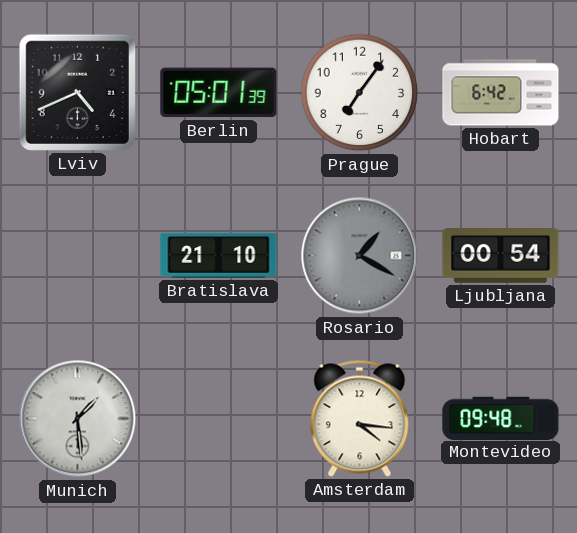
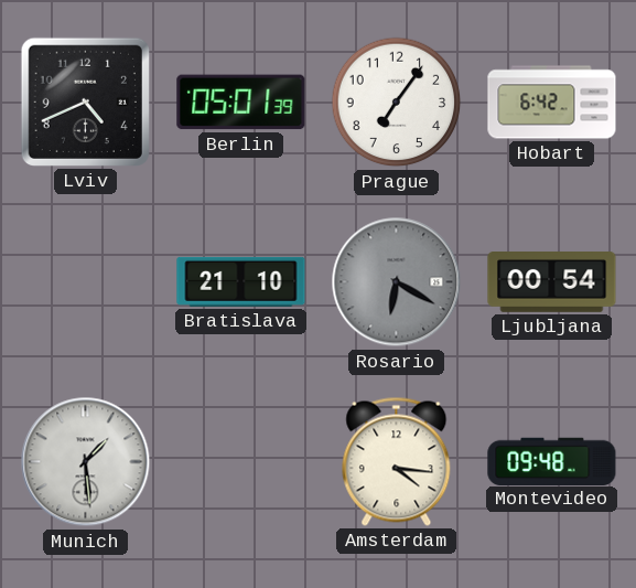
Rosario: 1:20 -> 6:20
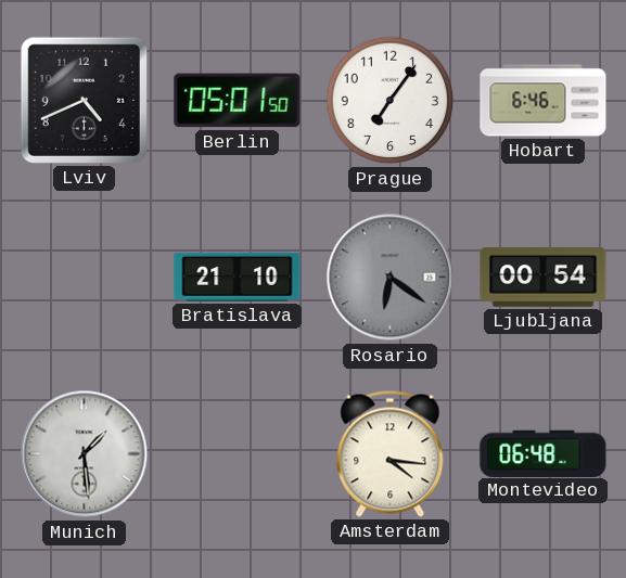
Berlin: 05:01:39 -> 05:01:50
Hobart: 6:42 -> 6:46
Rosario: 6:20 -> 6:21
Montevideo: 09:48 -> 06:48
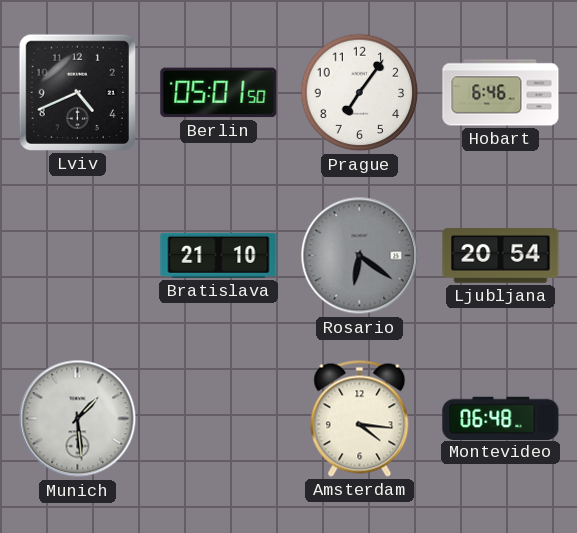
Ljubljana: 00:54 -> 20:54
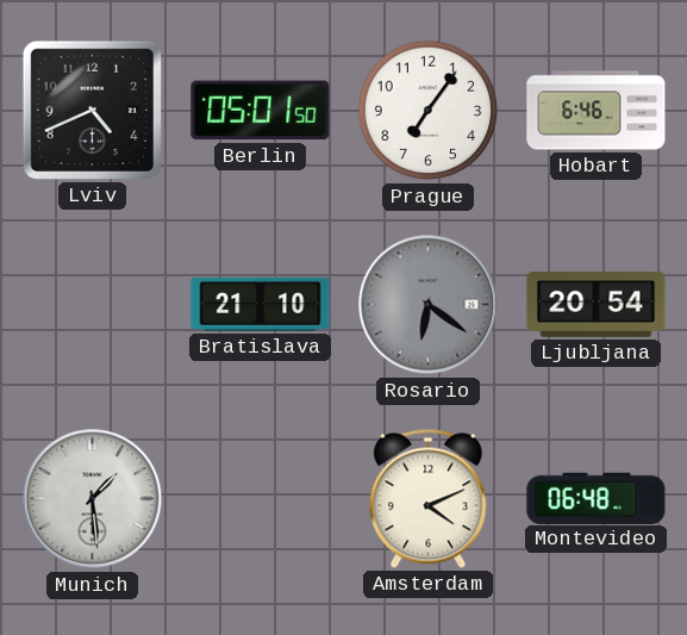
Amsterdam: 4:16 -> 4:11
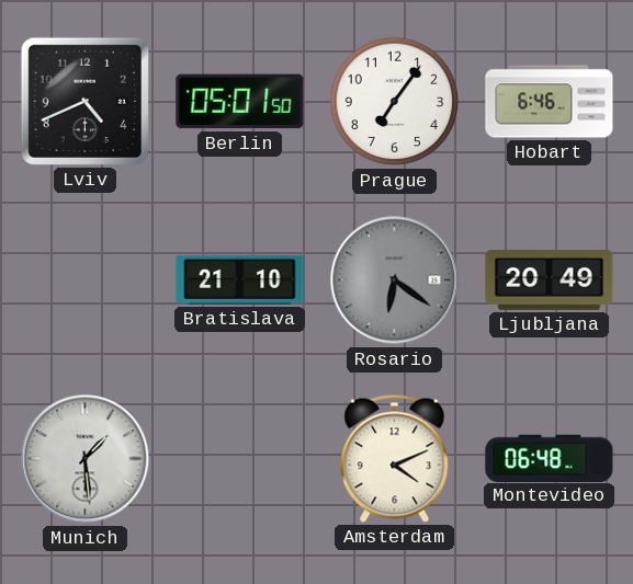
Ljubljana: 20:54 -> 20:49
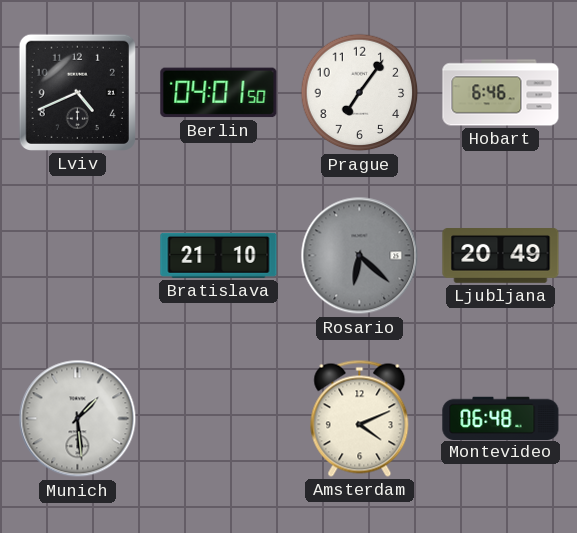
Berlin: 05:01 -> 04:01
Rosario: 6:21 -> 6:22
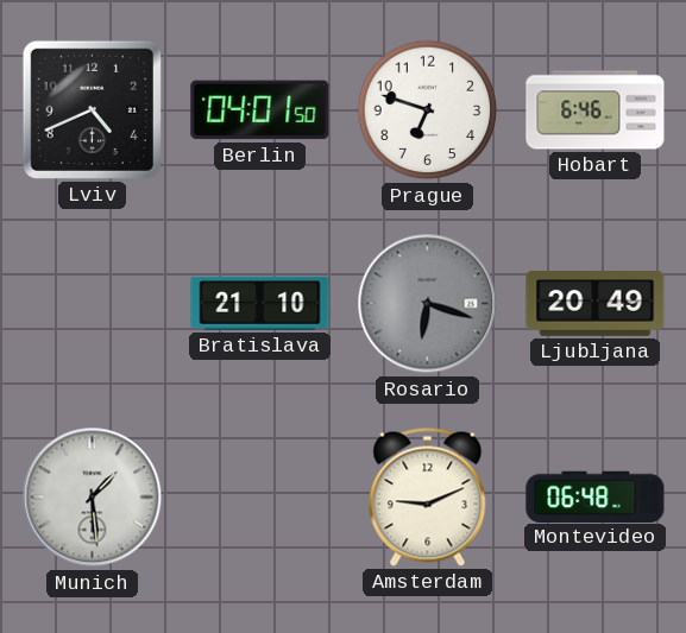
Prague: 7:06 -> 6:48
Rosario: 6:22 -> 6:18
Amsterdam: 4:11 -> 9:11
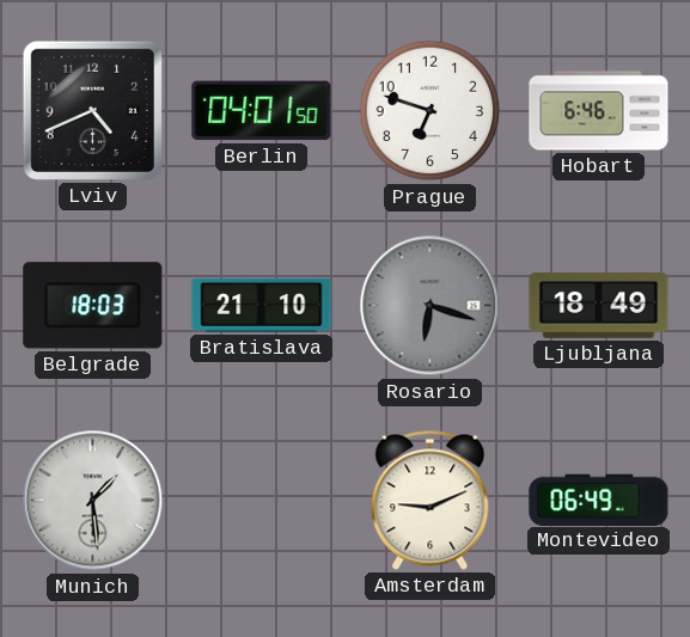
Belgrade: none -> 18:03
Ljubljana: 20:49 -> 18:49
Montevideo: 06:48 -> 06:49
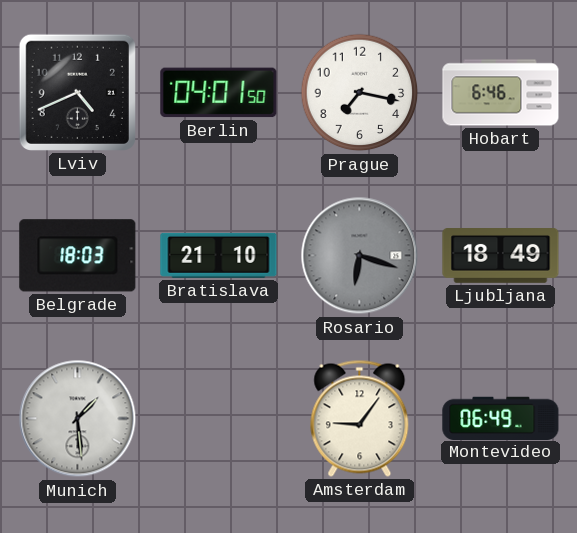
Prague: 6:48 -> 7:17
Amsterdam: 9:11 -> 9:06
